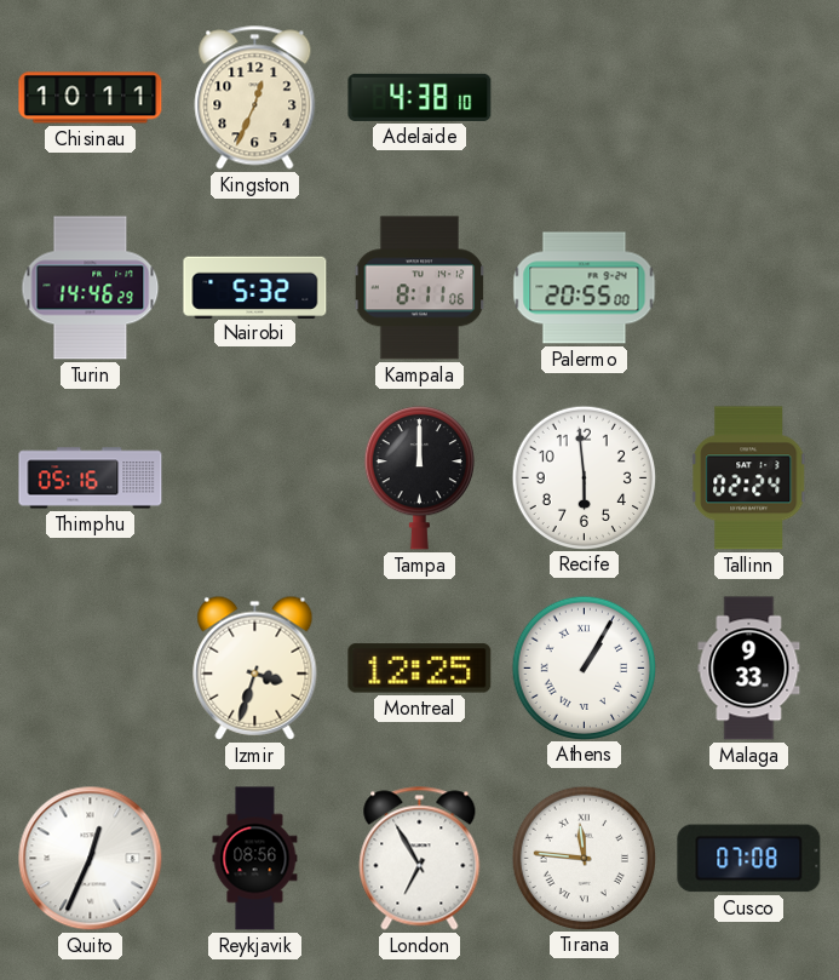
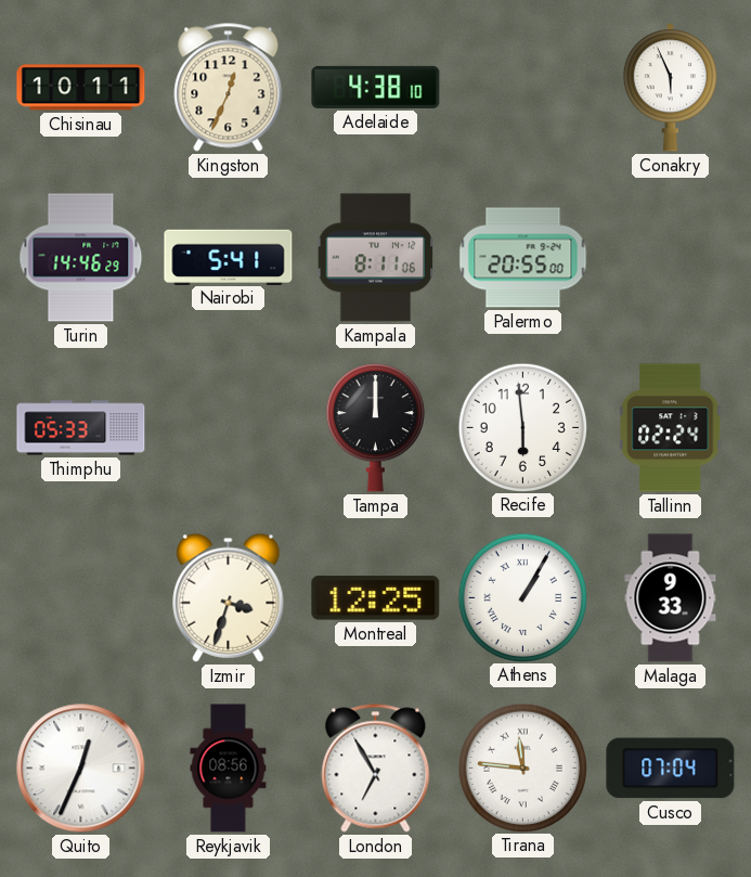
Conakry: none -> 5:56
Nairobi: 5:32 -> 5:41
Thimphu: 05:16 -> 05:33
Cusco: 07:08 -> 07:04
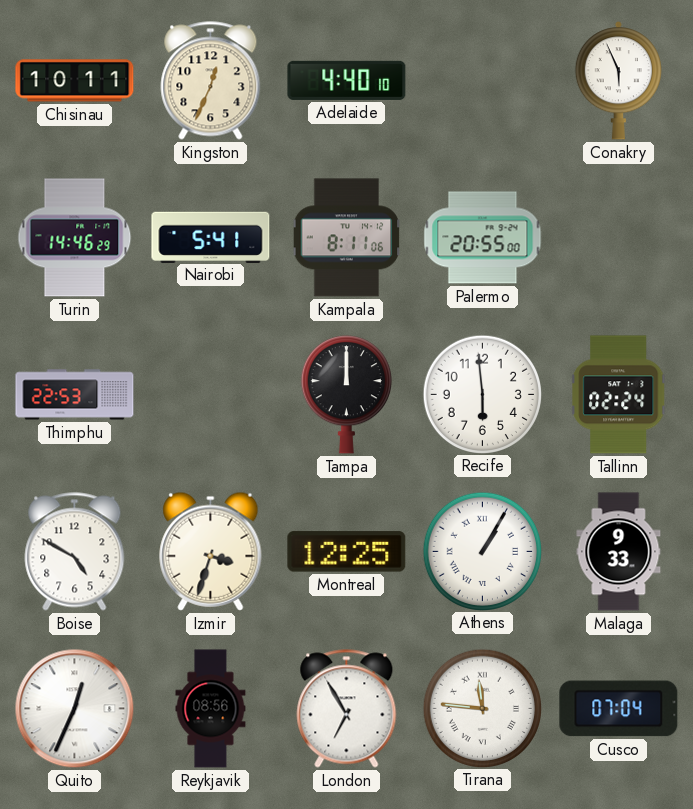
Adelaide: 4:38 -> 4:40
Thimphu: 05:33 -> 22:53
Boise: none -> 4:50
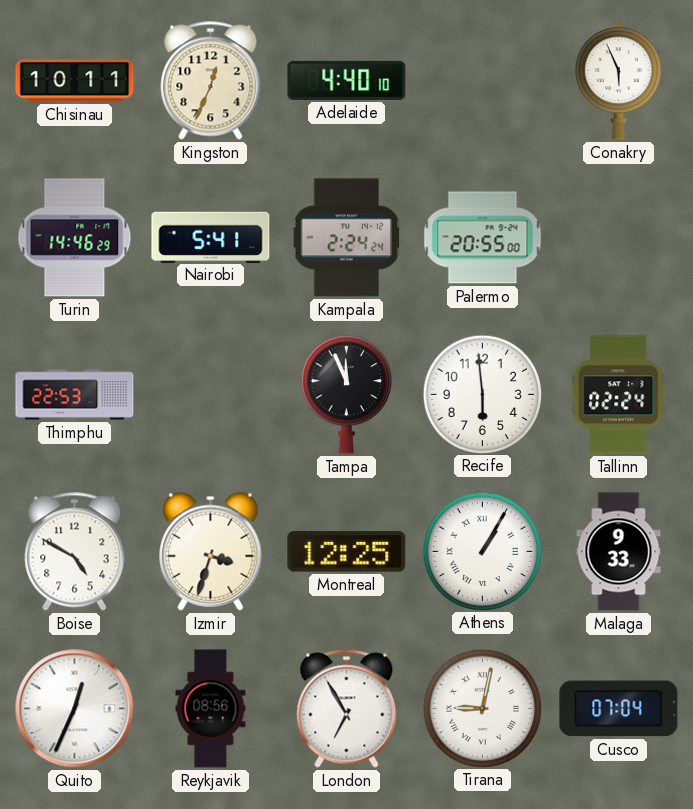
Kampala: 8:11 -> 2:24
Tampa: 12:00 -> 11:56
Tirana: 11:46 -> 9:02
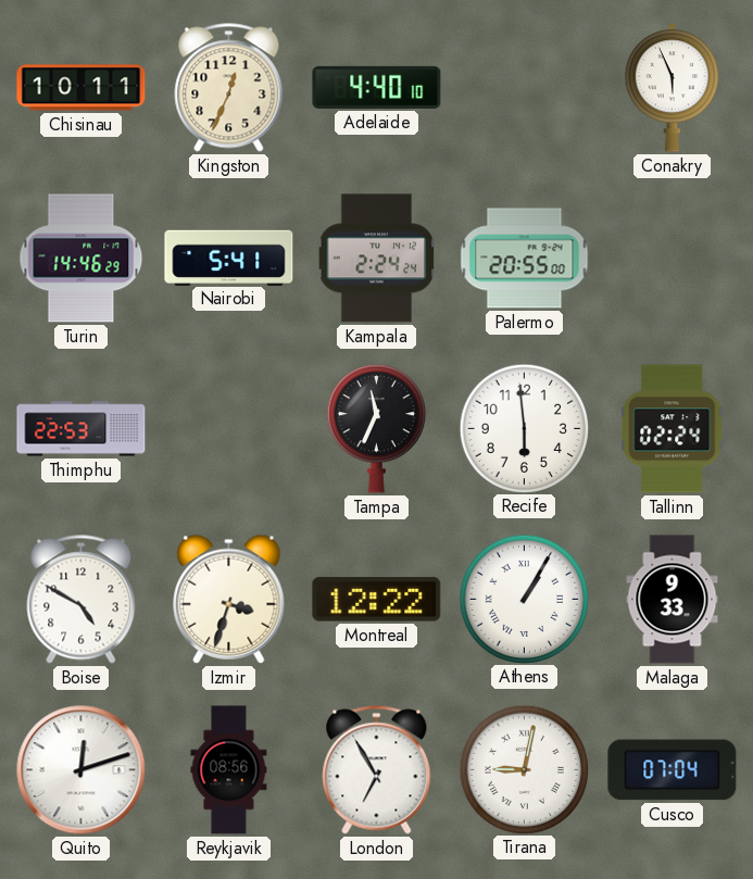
Tampa: 11:56 -> 11:34
Montreal: 12:25 -> 12:22
Quito: 12:34 -> 12:12
